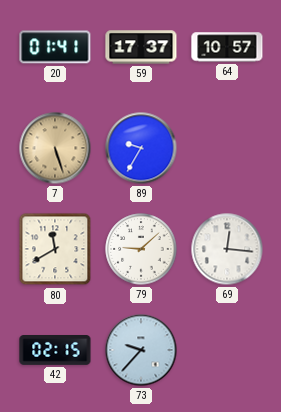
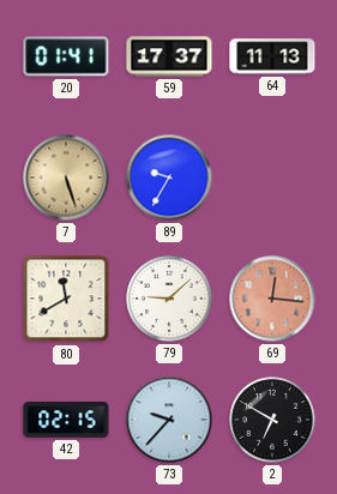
64: 10:57 -> 11:13
69 dial: white -> salmon
2: none -> 6:50
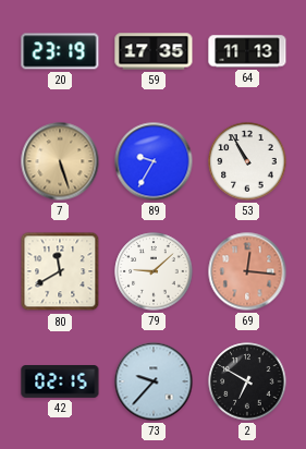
20: 01:41 -> 23:19
59: 17:37 -> 17:35
53: none -> 10:55
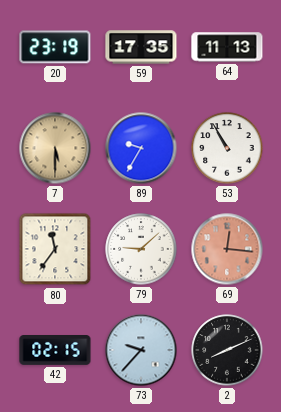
7: 5:27 -> 5:30
80: 11:40 -> 11:36
2: 6:50 -> 8:11
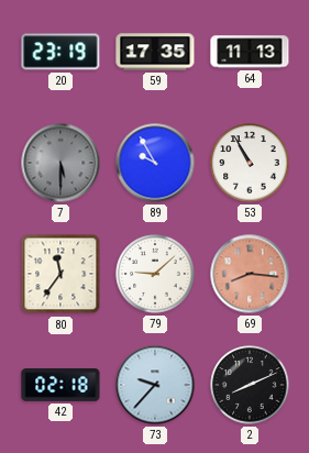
7 dial: champagne -> grey
89: 9:35 -> 9:55
69: 12:16 -> 8:16
42: 02:15 -> 02:18
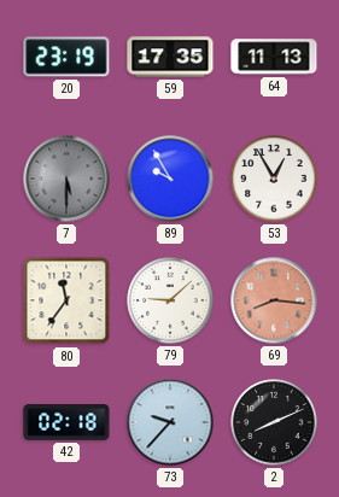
53: 10:55 -> 12:55
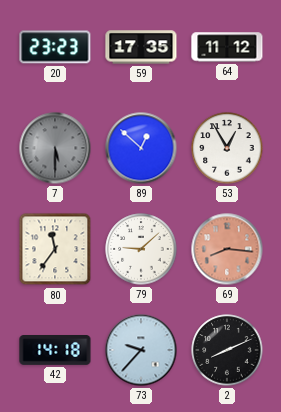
20: 23:19 -> 23:23
64: 11:13 -> 11:12
89: 9:55 -> 12:52
42: 02:18 -> 14:18
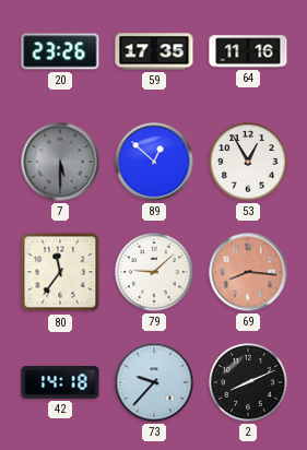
20: 23:23 -> 23:26
64: 11:12 -> 11:16
